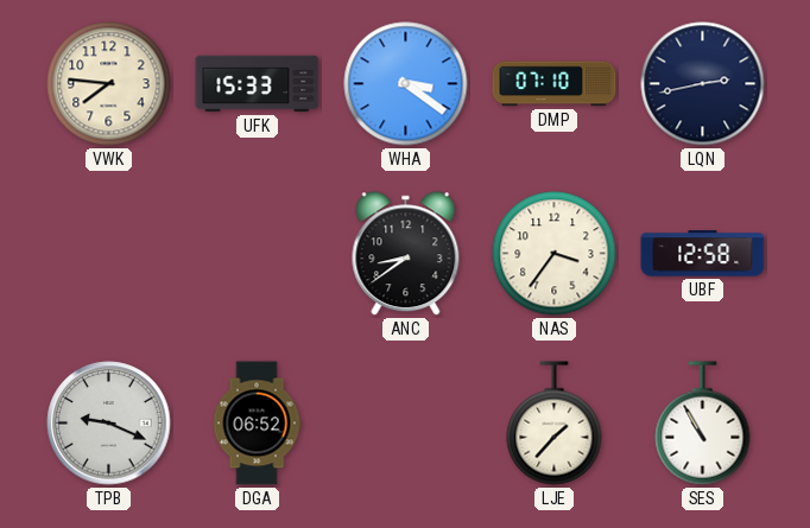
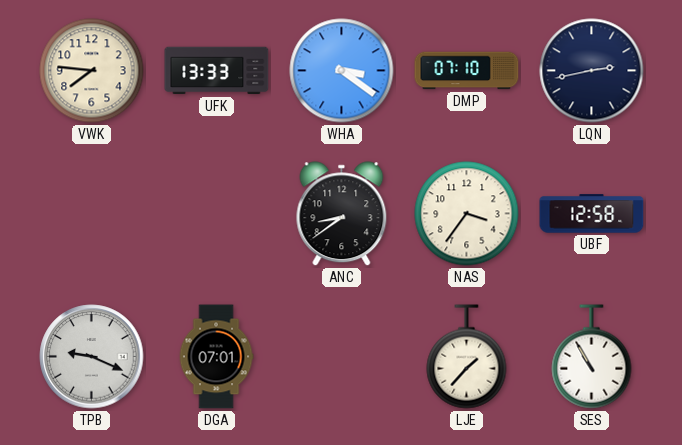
UFK: 15:33 -> 13:33
DGA: 06:52 -> 07:01
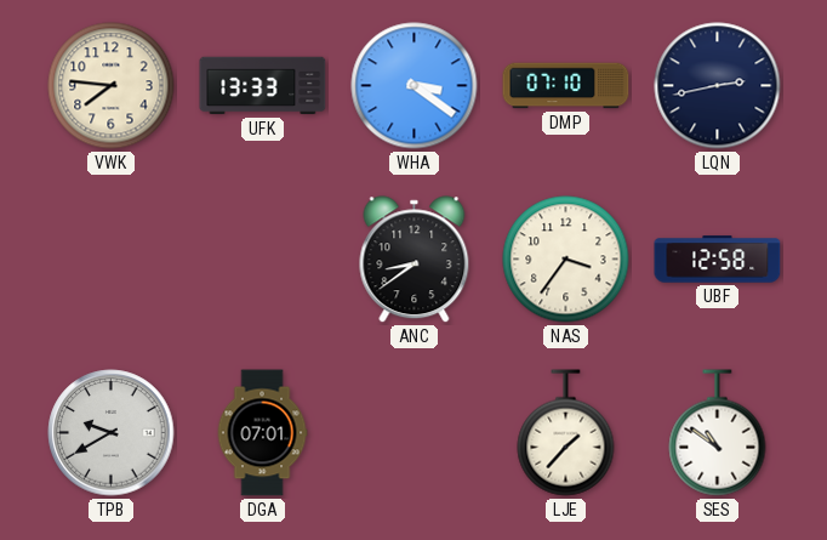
TPB: 9:19 -> 9:40
SES: 10:55 -> 10:51
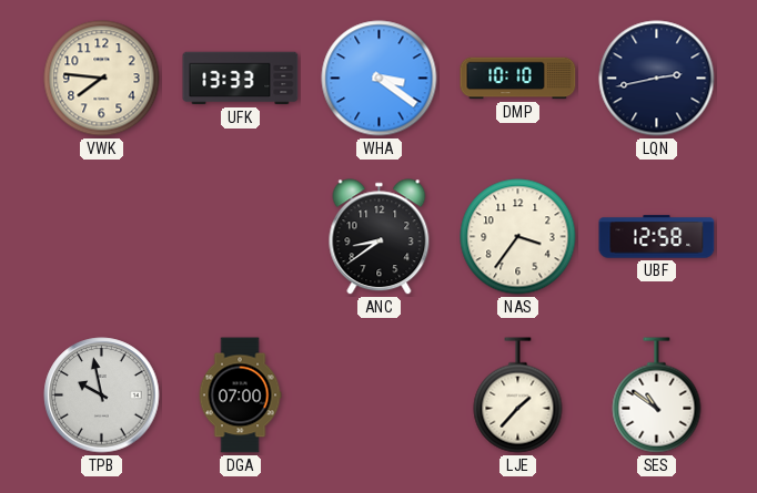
DMP: 07:10 -> 10:10
TPB: 9:40 -> 9:58
DGA: 07:01 -> 07:00
